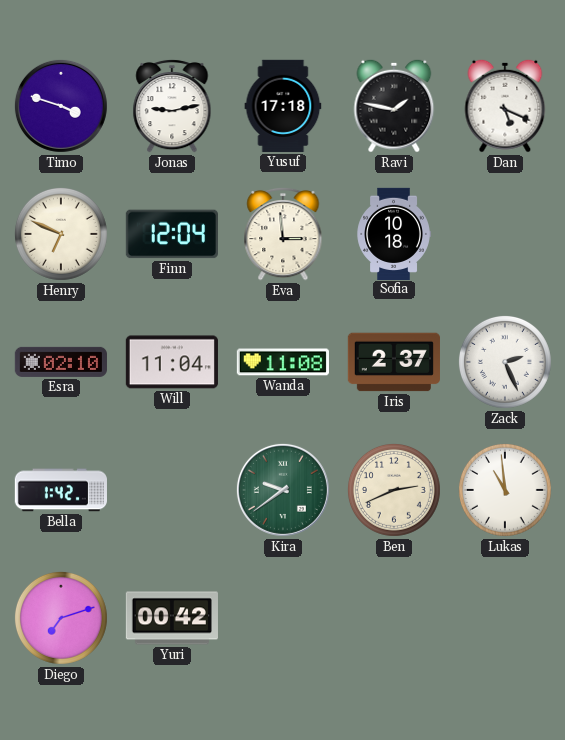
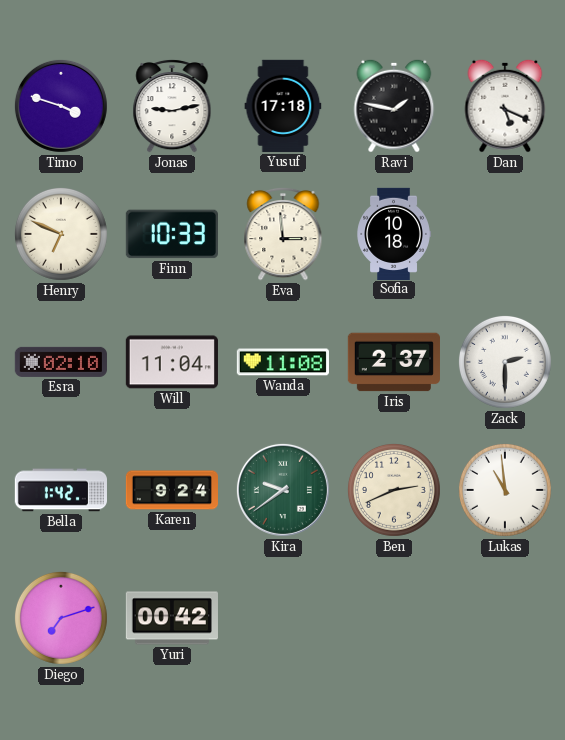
Finn: 12:04 -> 10:33
Zack: 2:26 -> 2:30
Karen: none -> 9:24
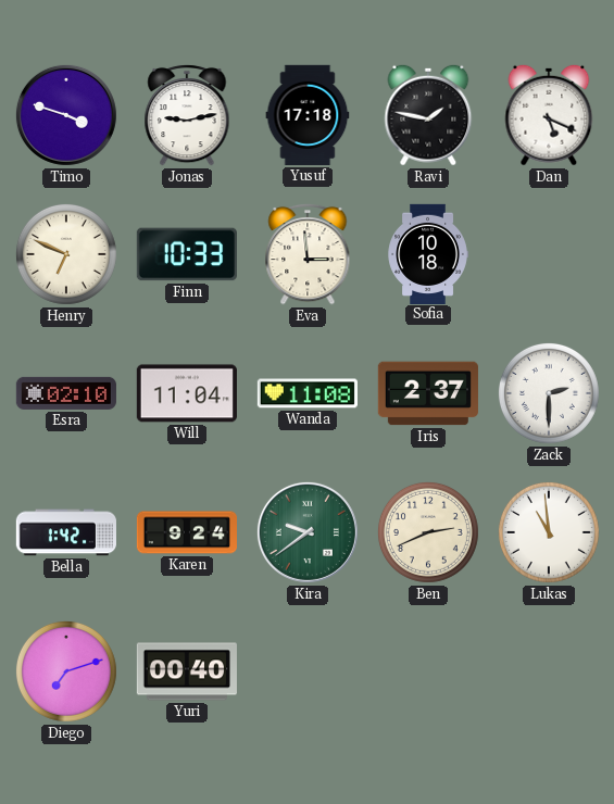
Yuri: 00:42 -> 00:40
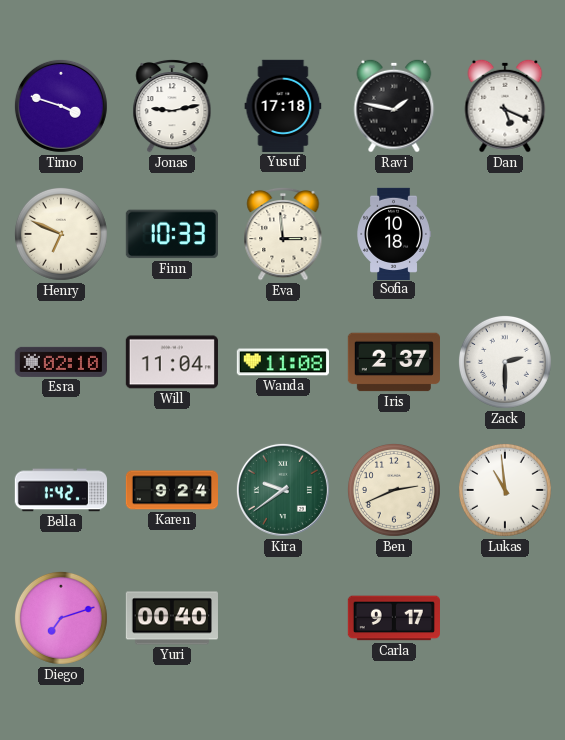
Carla: none -> 9:17
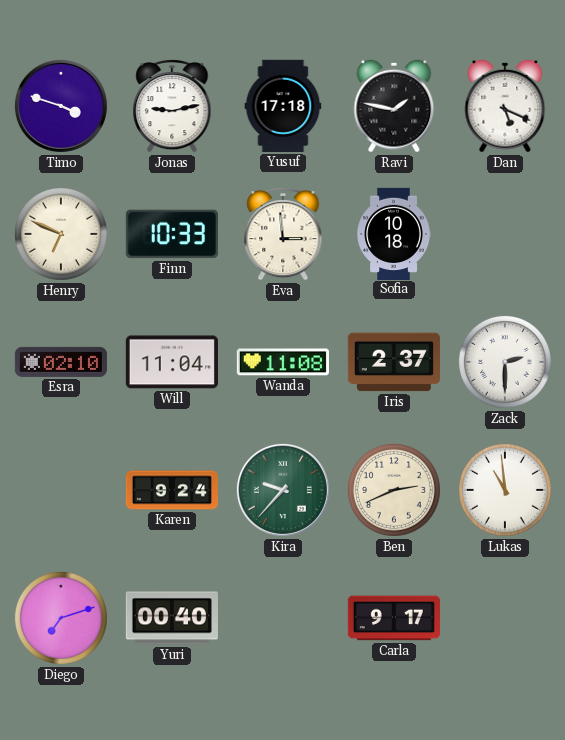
Bella: 1:42 -> none
Kira: 9:39 -> 9:37
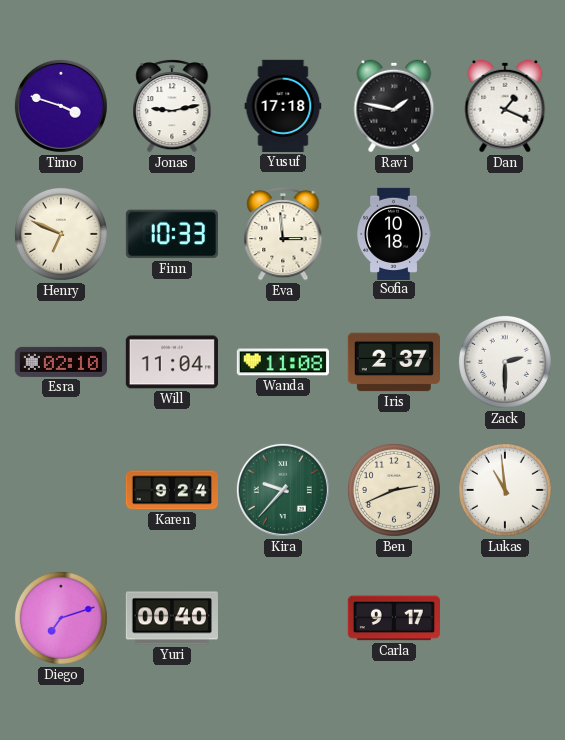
Dan: 5:19 -> 1:19
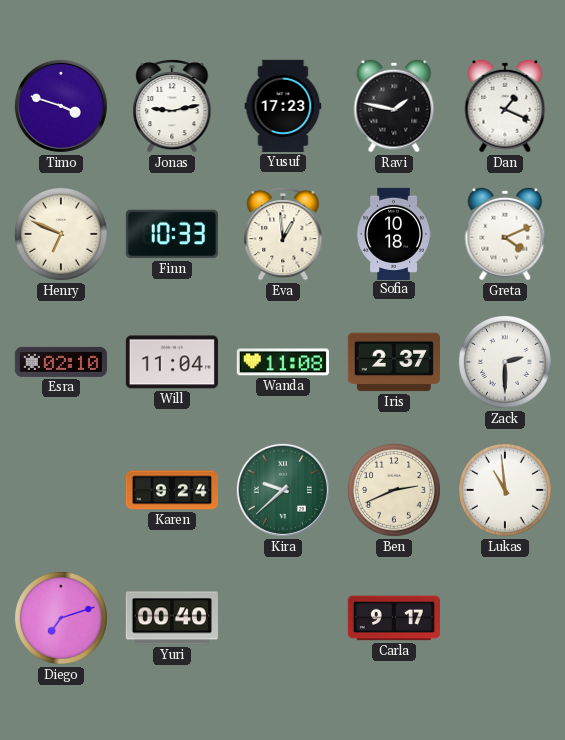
Yusuf: 17:18 -> 17:23
Eva: 2:59 -> 12:59
Greta: none -> 4:11
Kira: 9:37 -> 9:38
